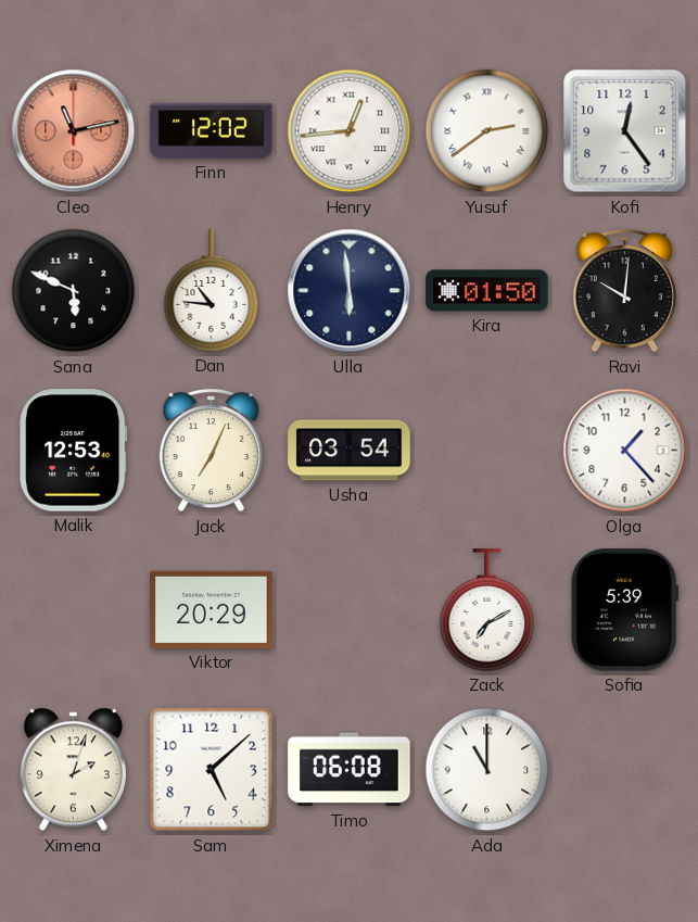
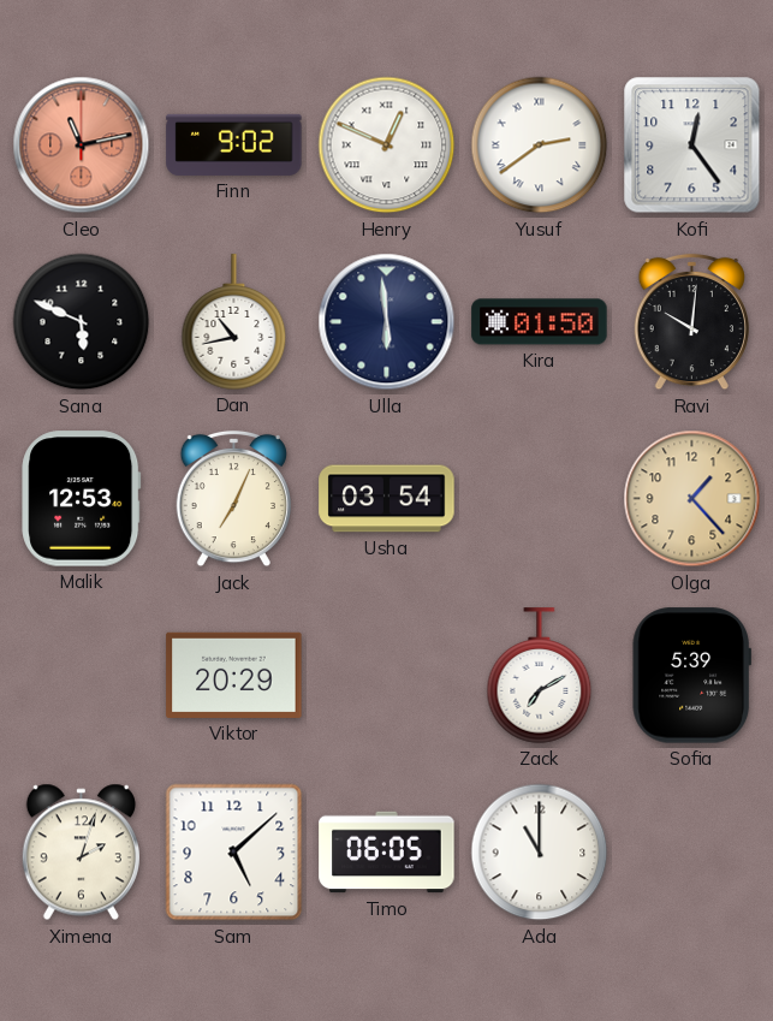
Finn: 12:02 -> 9:02
Henry: 12:44 -> 12:49
Dan: 10:46 -> 10:43
Olga dial: white -> champagne
Timo: 06:08 -> 06:05
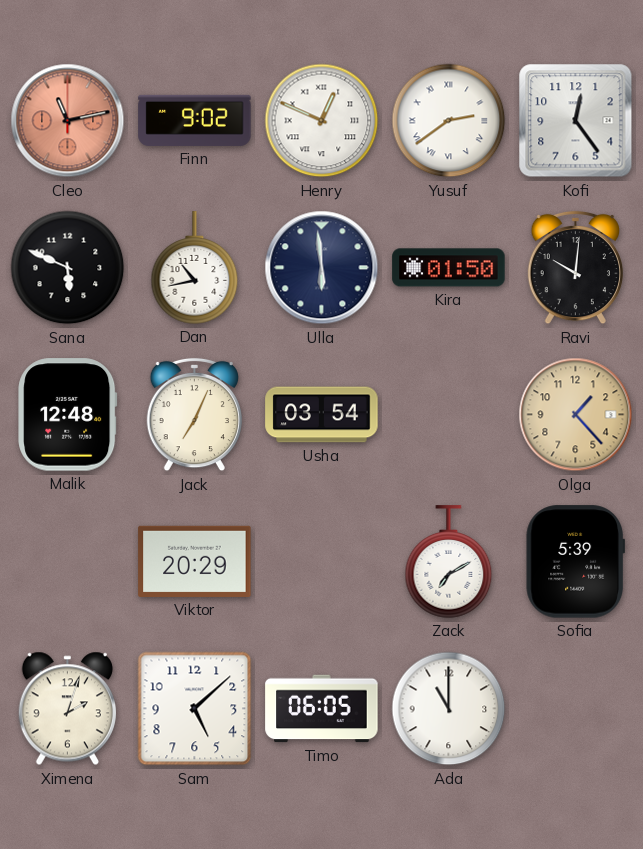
Malik: 12:53 -> 12:48
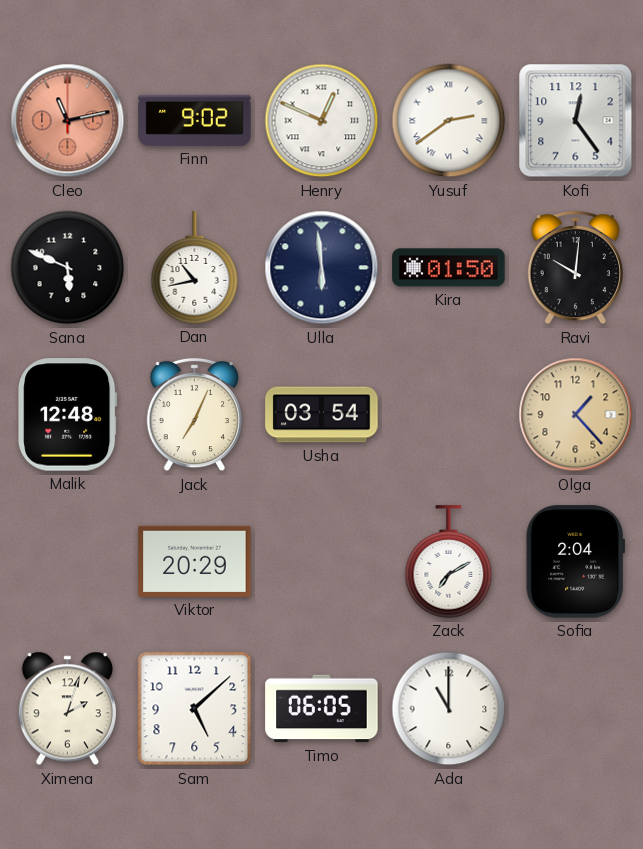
Sofia: 5:39 -> 2:04
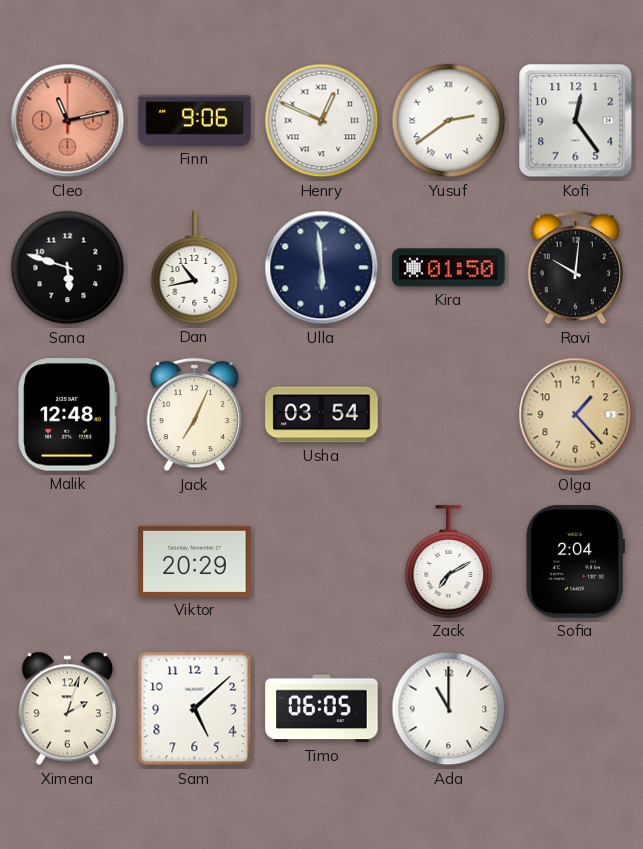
Finn: 9:02 -> 9:06
Sana: 5:49 -> 5:48
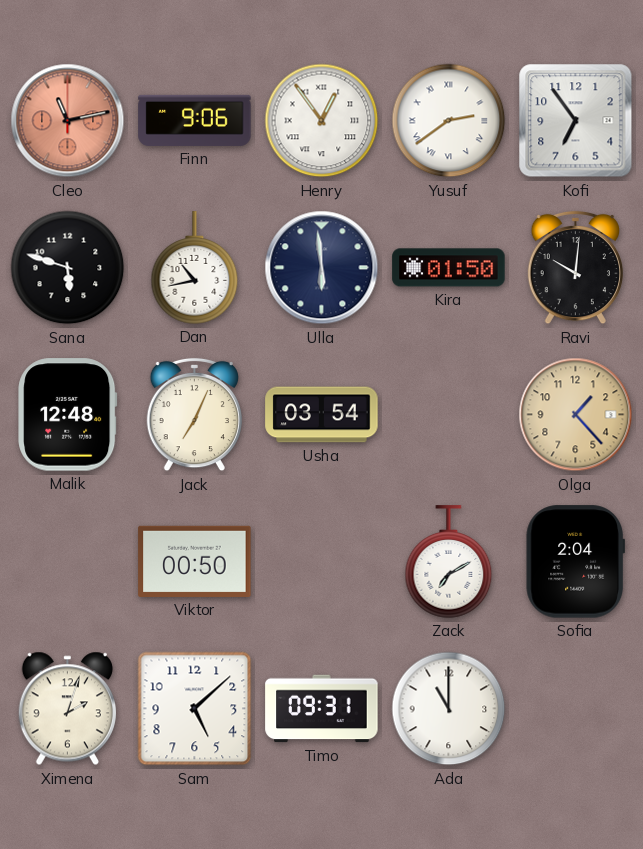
Henry: 12:49 -> 12:54
Kofi: 12:24 -> 6:54
Viktor: 20:29 -> 00:50
Timo: 06:05 -> 09:31
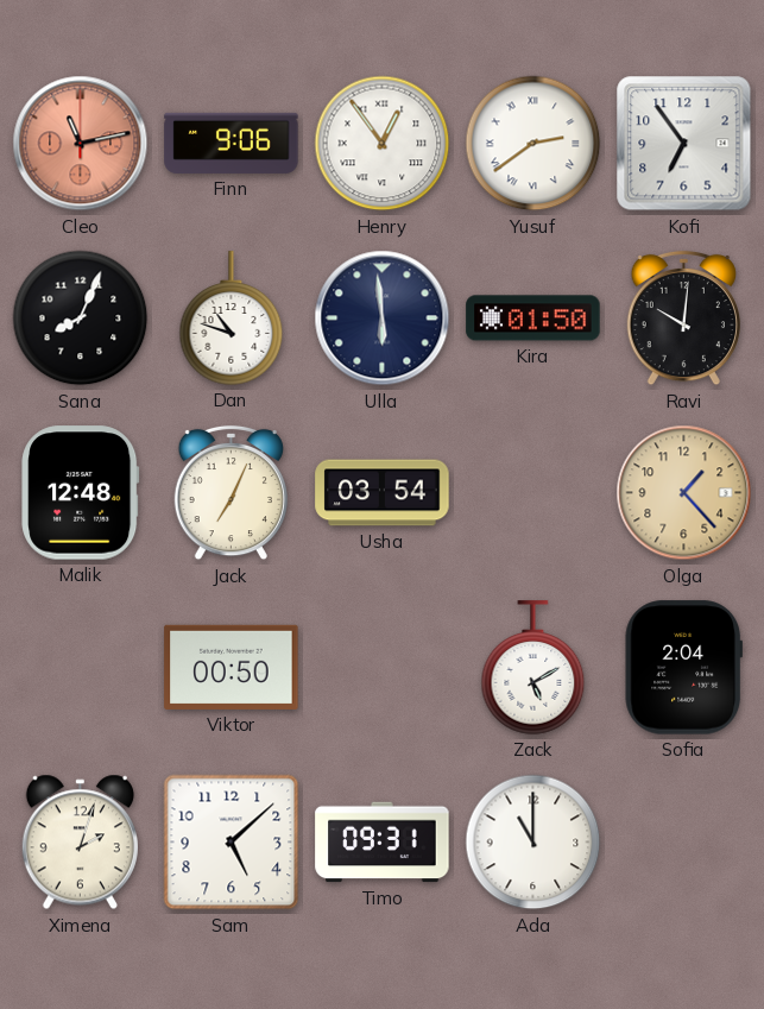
Sana: 5:48 -> 8:04
Dan: 10:43 -> 10:48
Zack: 7:10 -> 5:10
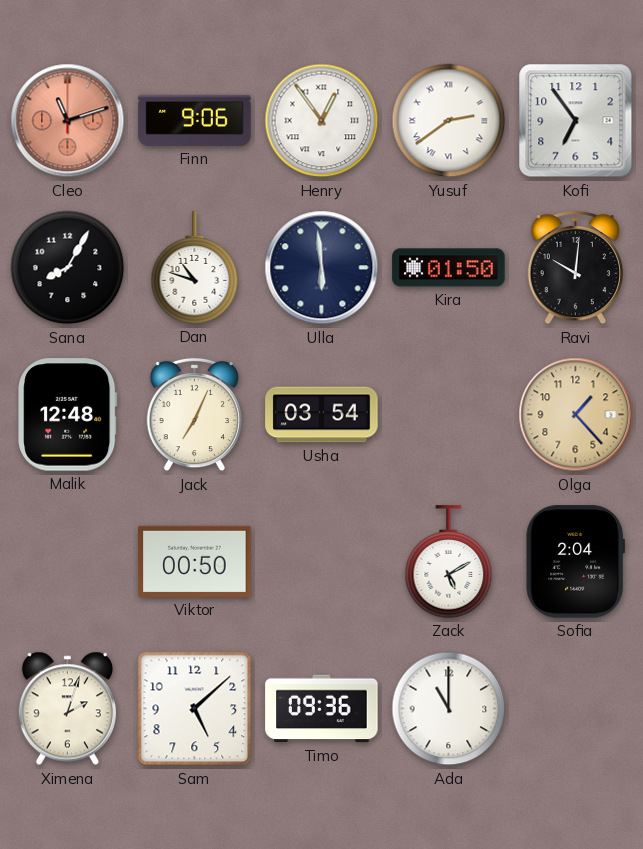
Cleo: 11:13 -> 11:12
Sana: 8:04 -> 8:05
Timo: 09:31 -> 09:36
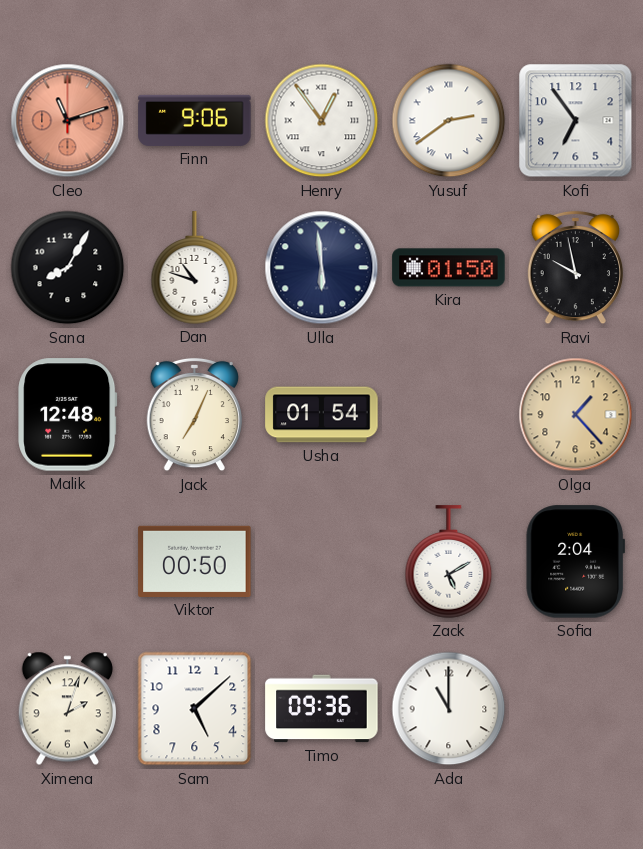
Ravi: 10:01 -> 9:58
Usha: 03:54 -> 01:54
